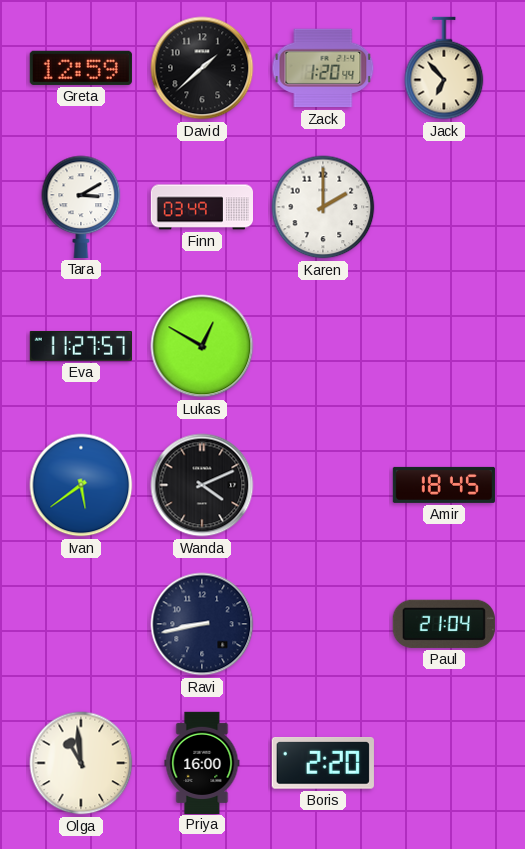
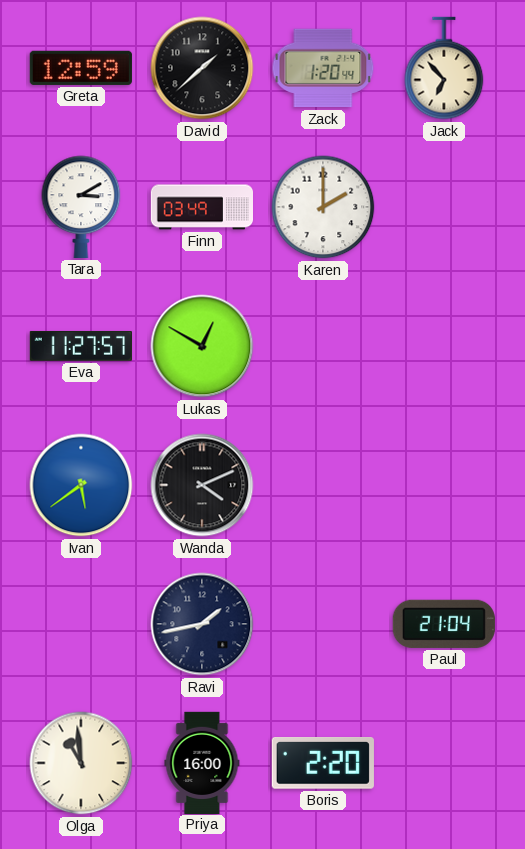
Amir: 18:45 -> none
Ravi: 8:43 -> 1:43
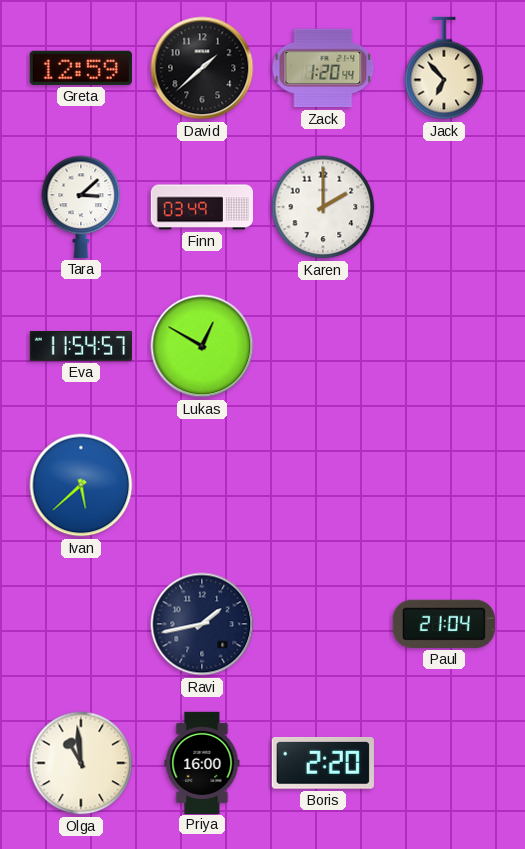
Tara: 3:10 -> 3:08
Eva: 11:27 -> 11:54
Ivan: 5:39 -> 5:38
Wanda: 4:11 -> none
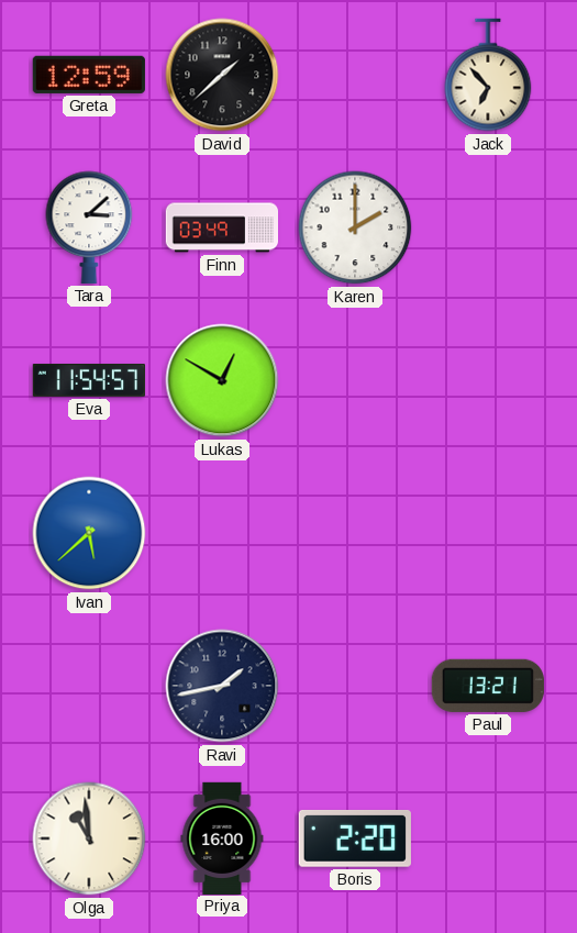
Zack: 1:20 -> none
Paul: 21:04 -> 13:21
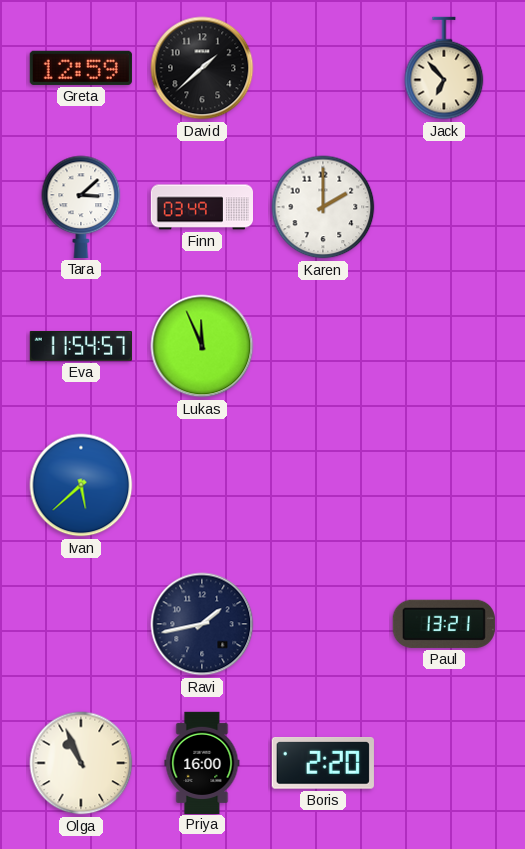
Lukas: 12:50 -> 11:56
Olga: 10:59 -> 10:56
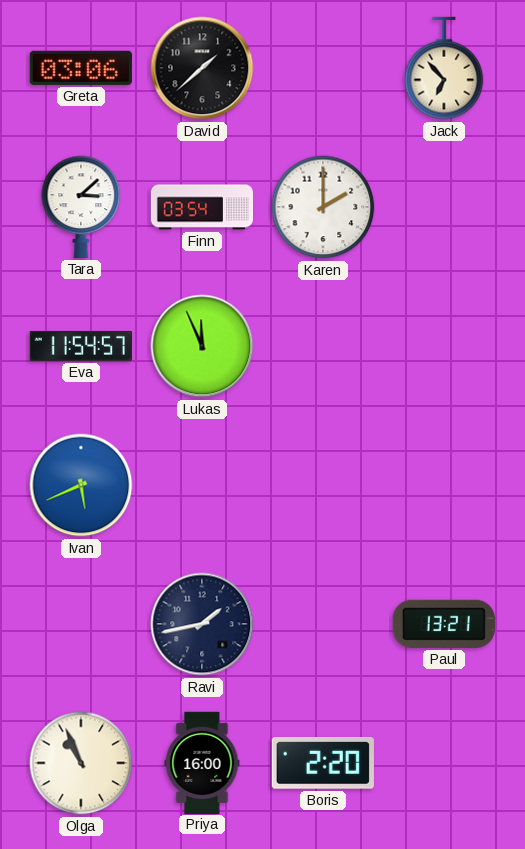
Greta: 12:59 -> 03:06
Finn: 03:49 -> 03:54
Ivan: 5:38 -> 5:41
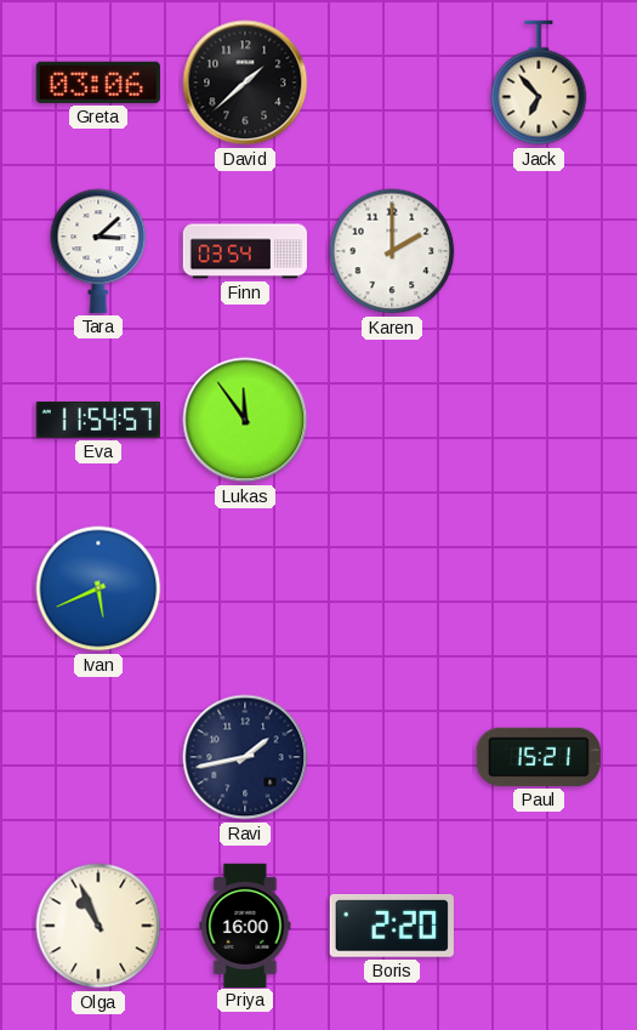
Lukas: 11:56 -> 11:54
Paul: 13:21 -> 15:21
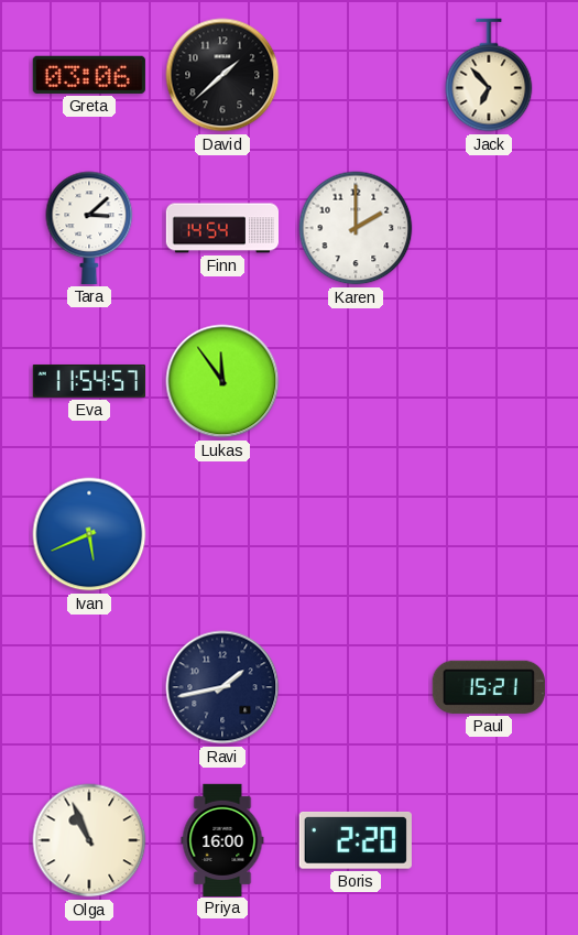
Finn: 03:54 -> 14:54
